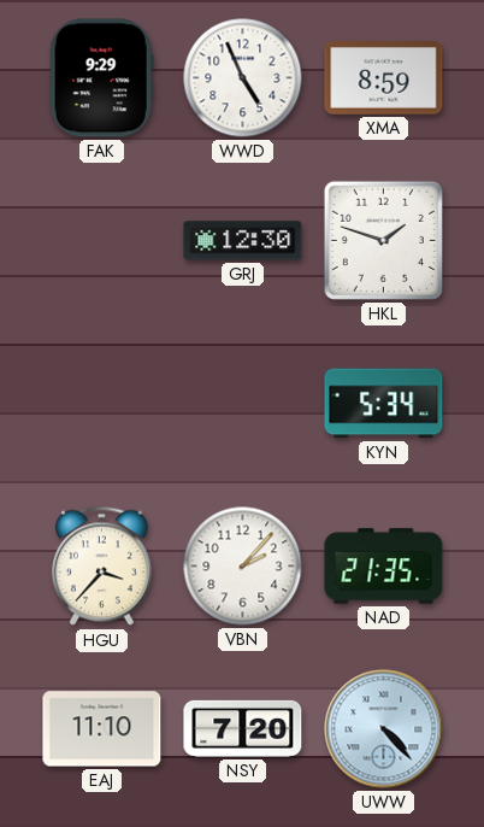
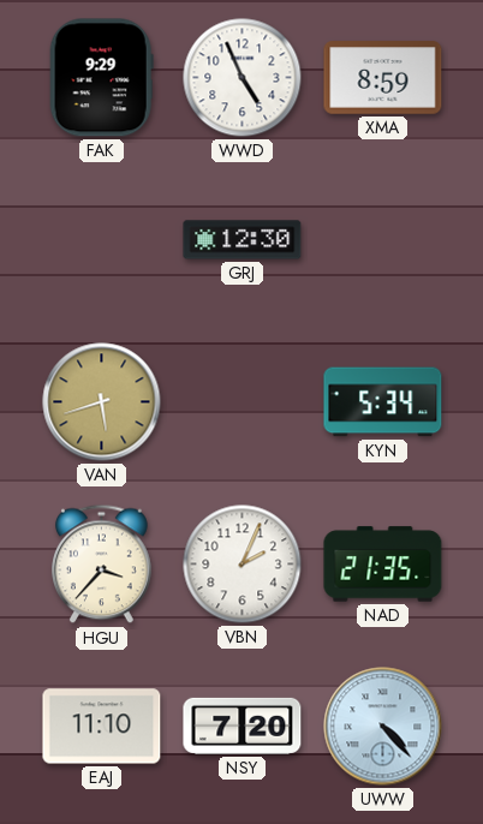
HKL: 1:48 -> none
VAN: none -> 5:42
VBN: 2:07 -> 2:04
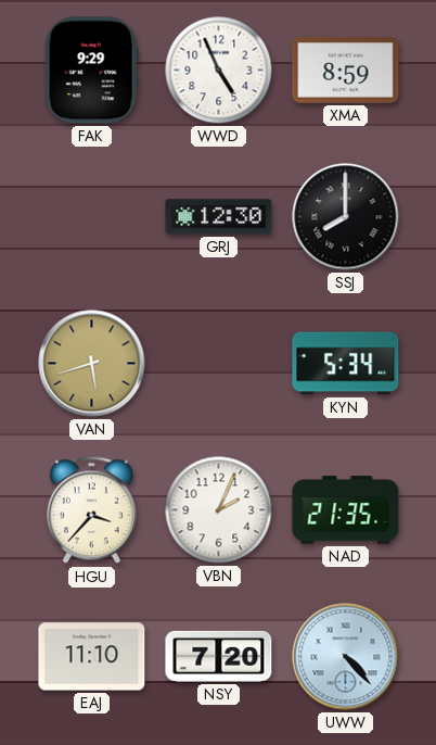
SSJ: none -> 8:00
